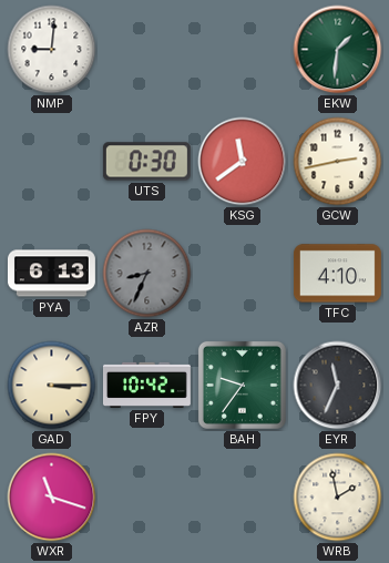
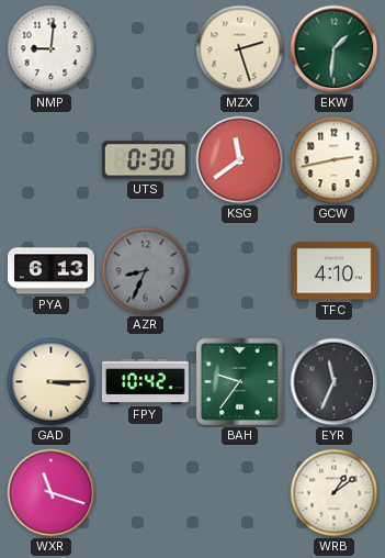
MZX: none -> 2:27
WRB: 1:58 -> 1:09
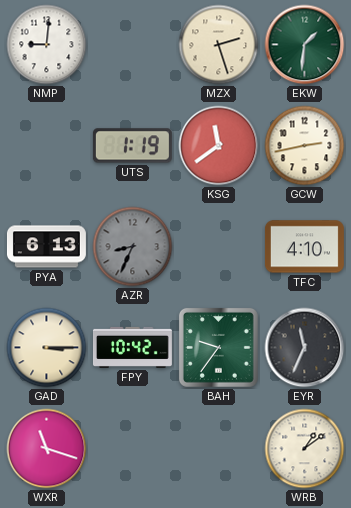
UTS: 0:30 -> 1:19
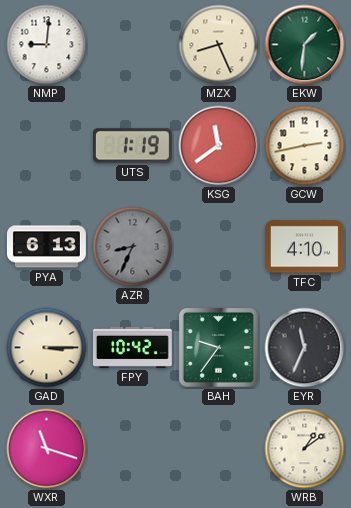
MZX: 2:27 -> 8:26
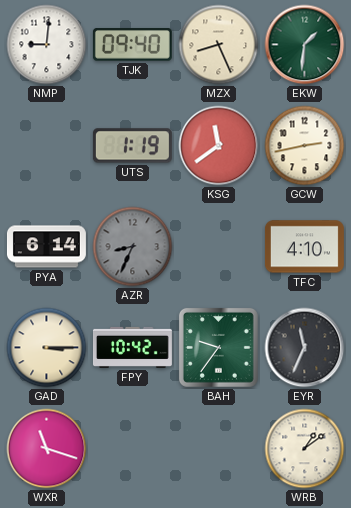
TJK: none -> 09:40
PYA: 6:13 -> 6:14
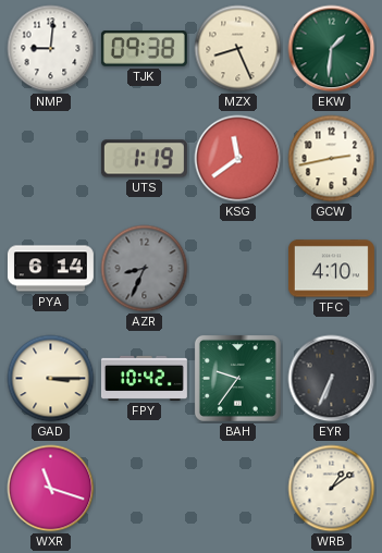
TJK: 09:40 -> 09:38
EYR: 11:34 -> 6:34
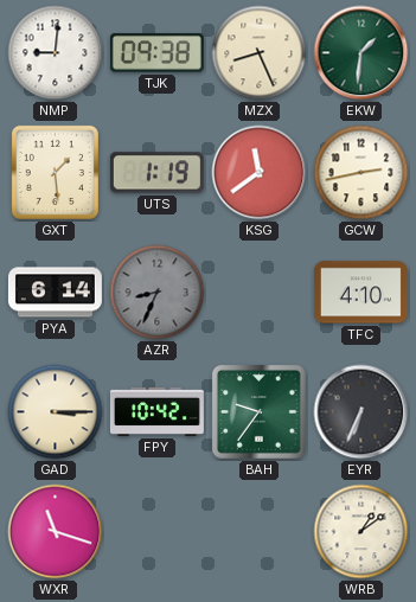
GXT: none -> 1:29
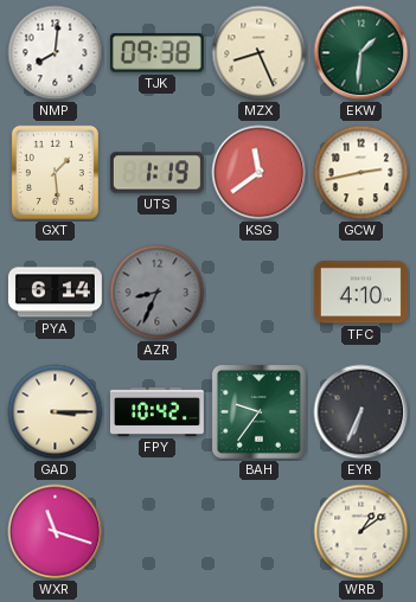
NMP: 9:01 -> 8:01
